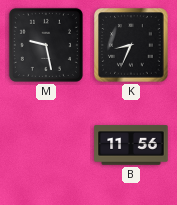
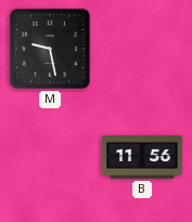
K: 8:34 -> none
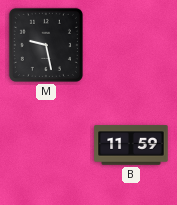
B: 11:56 -> 11:59
